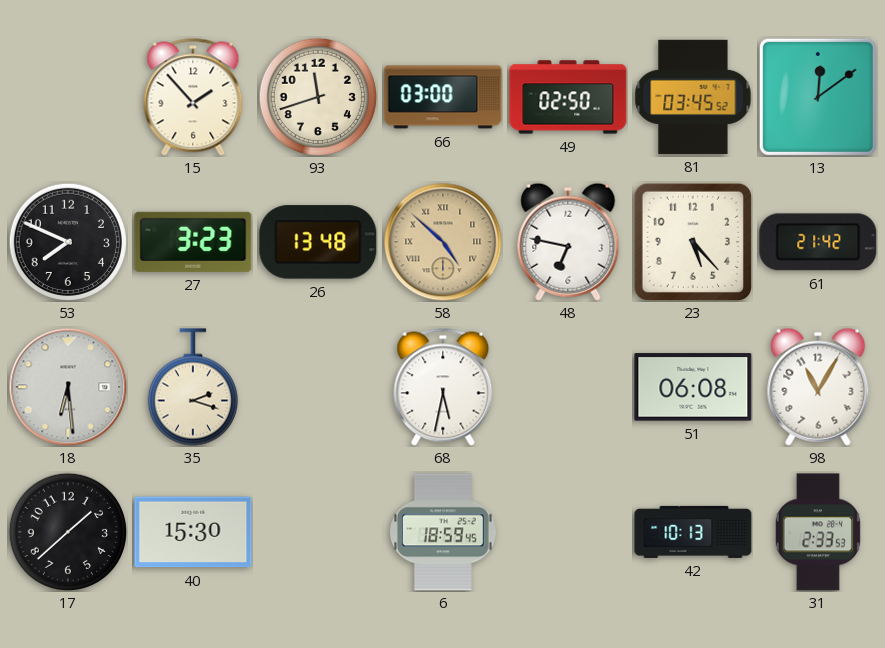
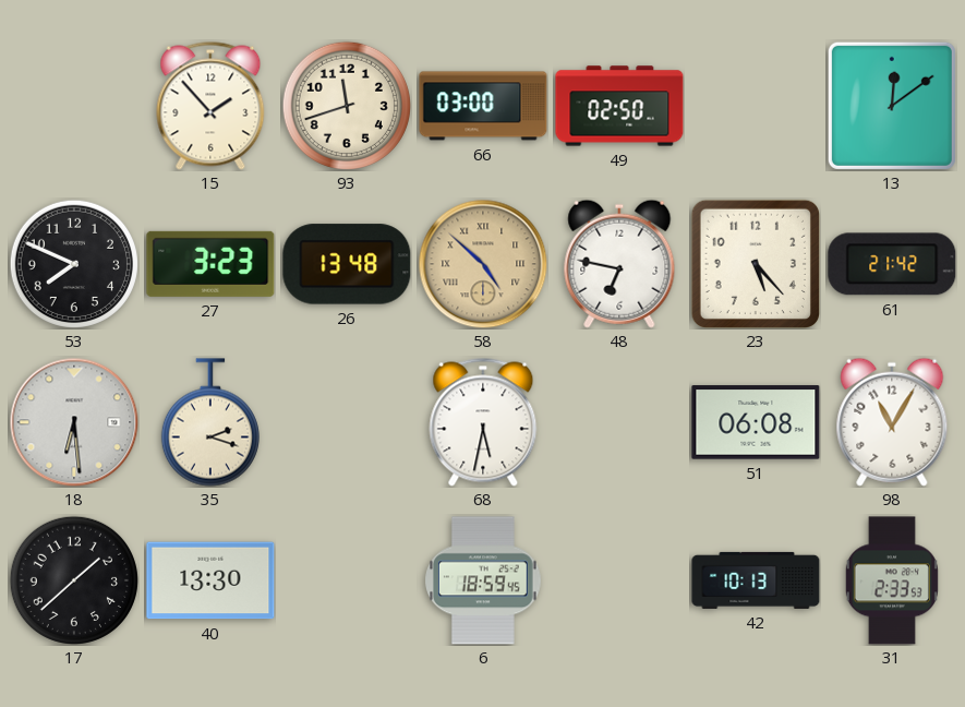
81: 03:45 -> none
40: 15:30 -> 13:30
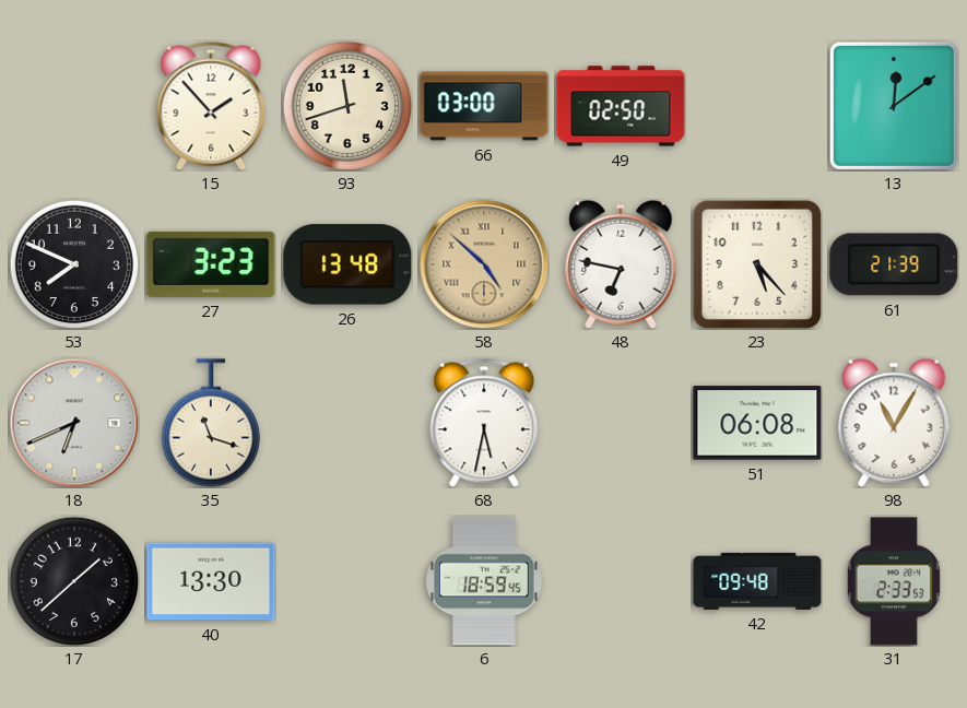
61: 21:42 -> 21:39
18: 6:29 -> 6:41
35: 2:18 -> 11:18
42: 10:13 -> 09:48
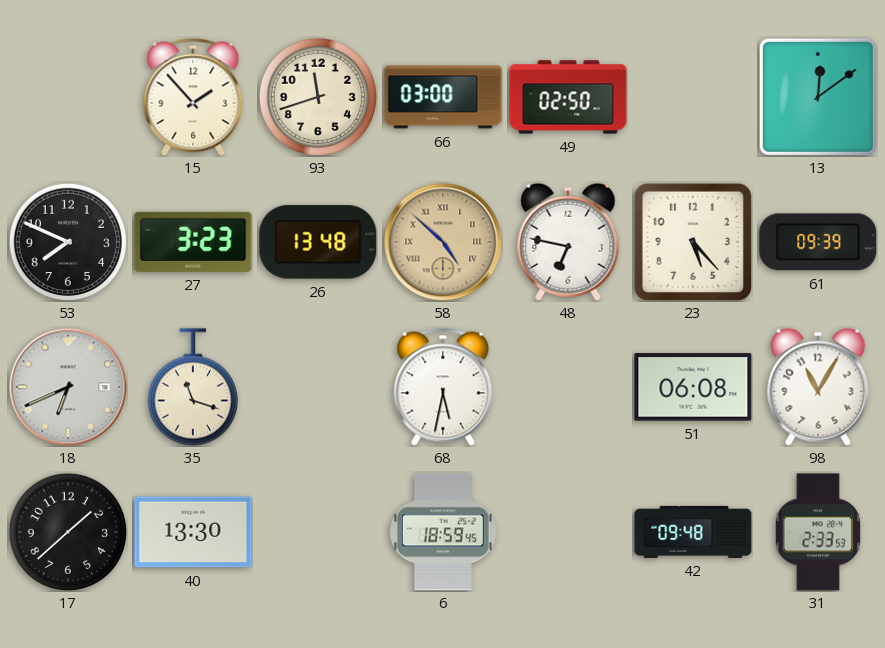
61: 21:39 -> 09:39
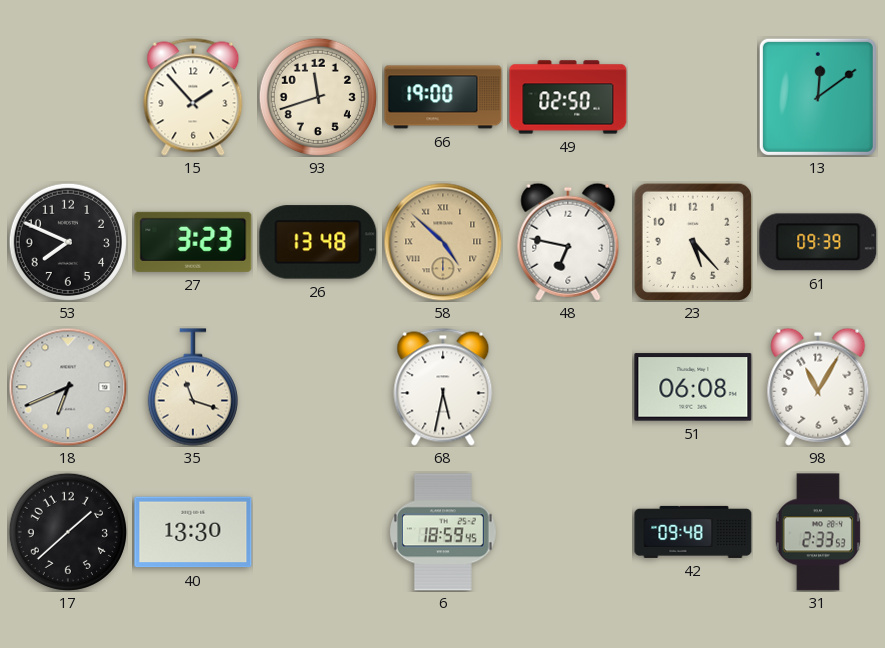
66: 03:00 -> 19:00
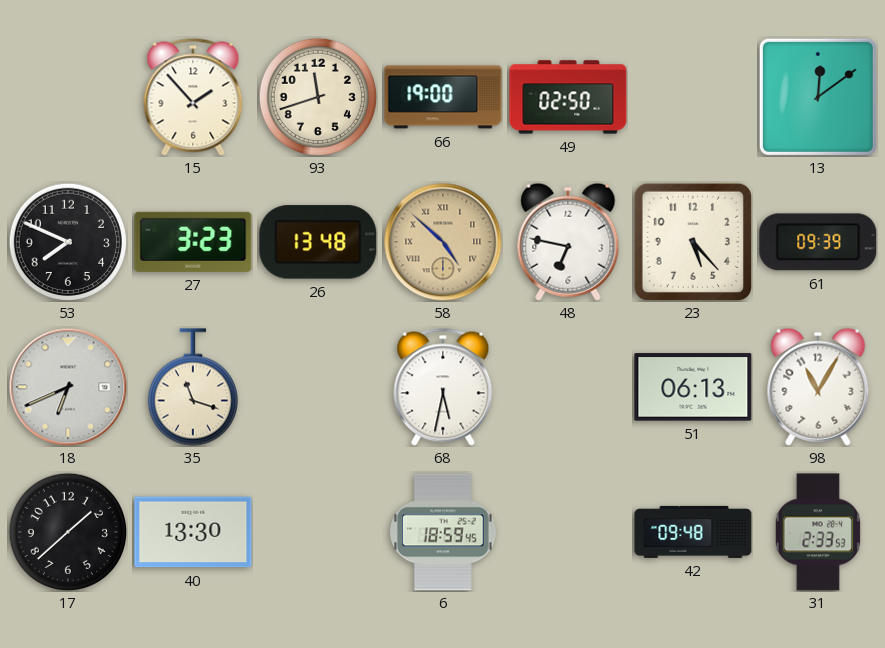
51: 06:08 -> 06:13
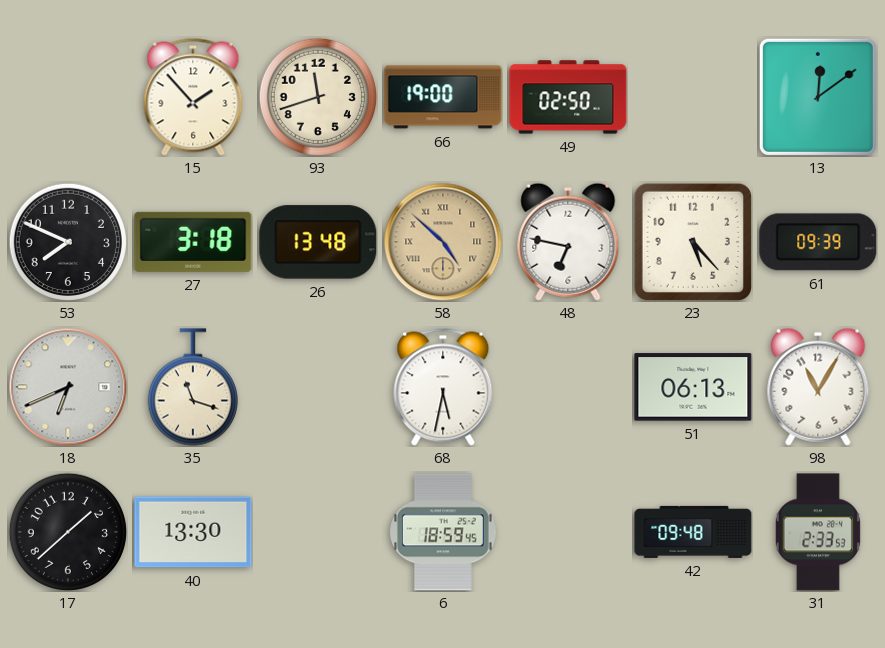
27: 3:23 -> 3:18
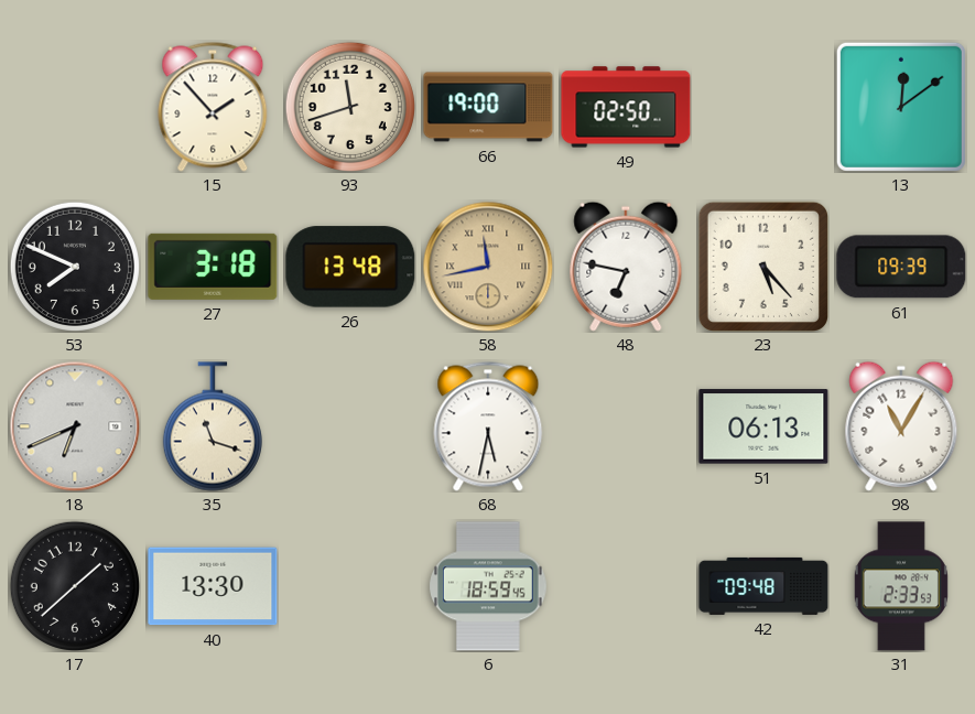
58: 4:52 -> 11:43
